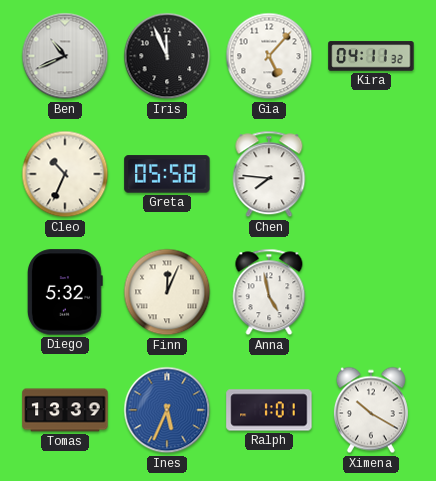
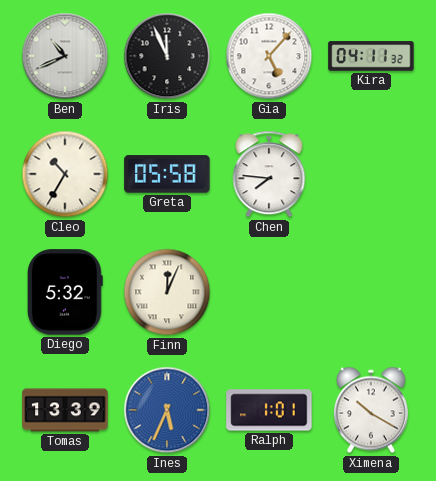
Cleo: 10:34 -> 10:35
Anna: 4:58 -> none
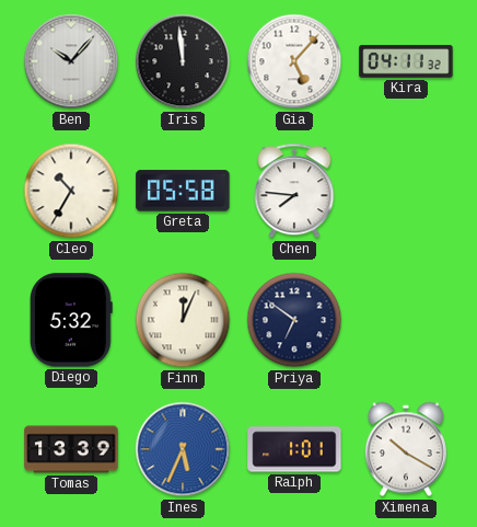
Ben: 10:41 -> 10:07
Iris: 11:56 -> 11:59
Priya: none -> 6:51
